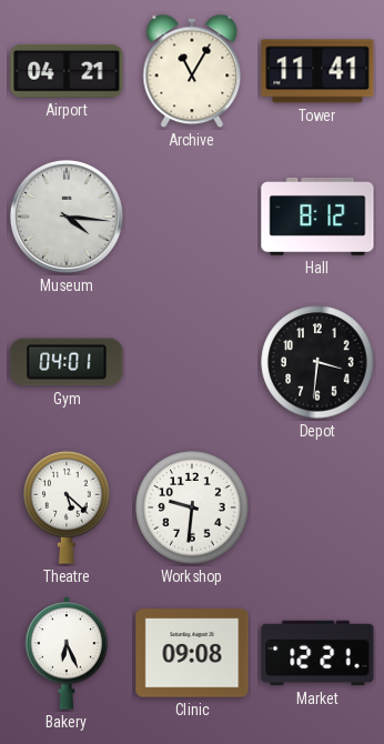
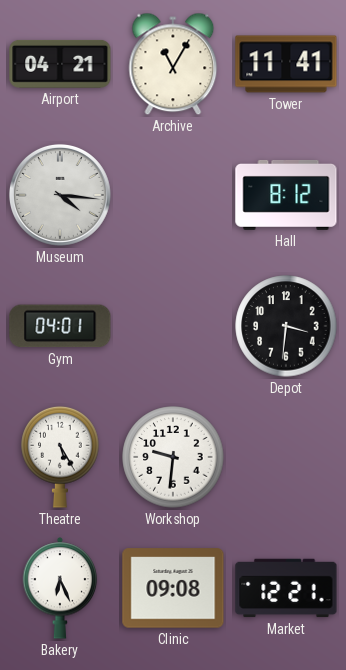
Theatre: 5:22 -> 5:25
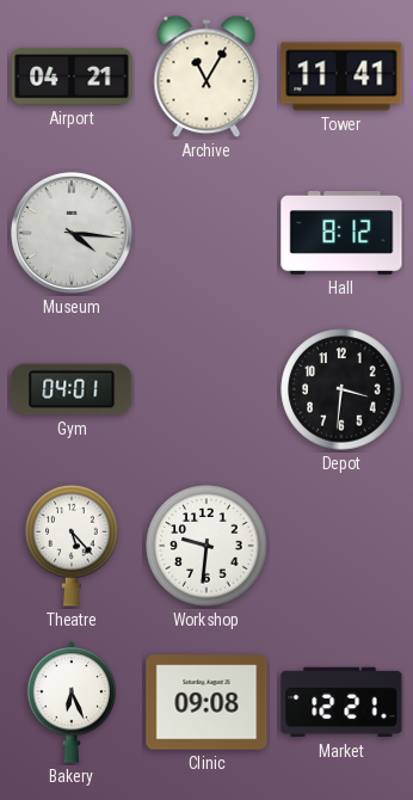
Theatre: 5:25 -> 5:23
